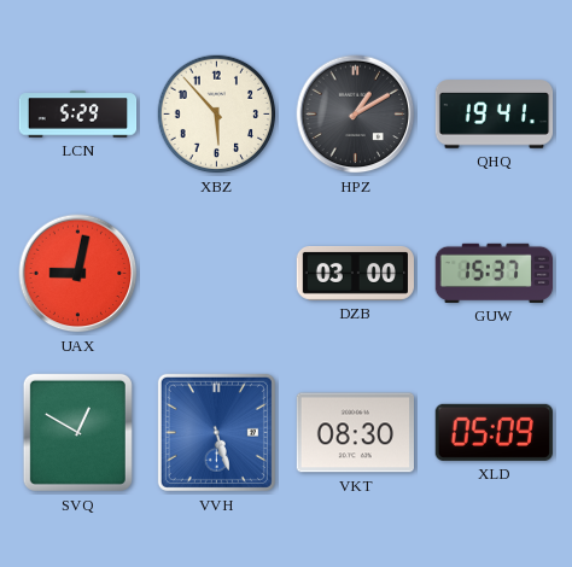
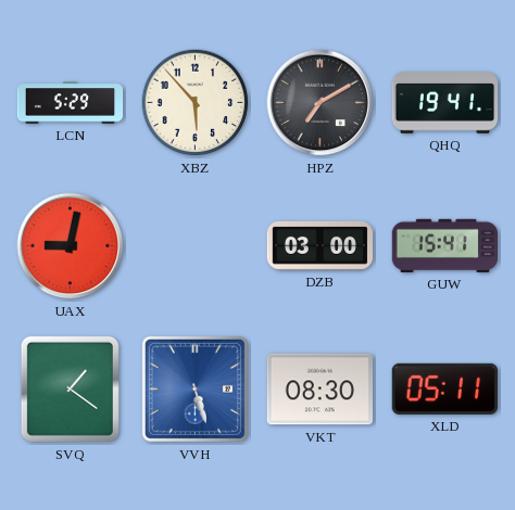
HPZ: 1:10 -> 7:10
GUW: 15:37 -> 15:41
SVQ: 12:50 -> 1:21
XLD: 05:09 -> 05:11
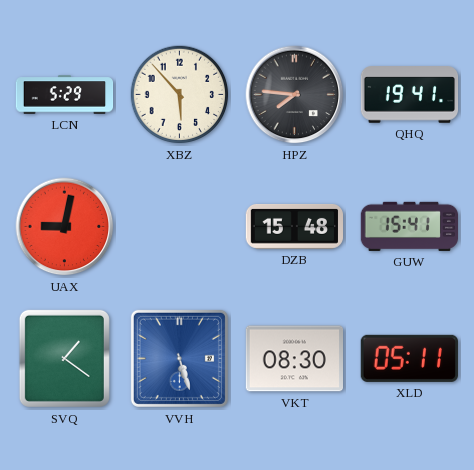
HPZ: 7:10 -> 7:46
DZB: 03:00 -> 15:48
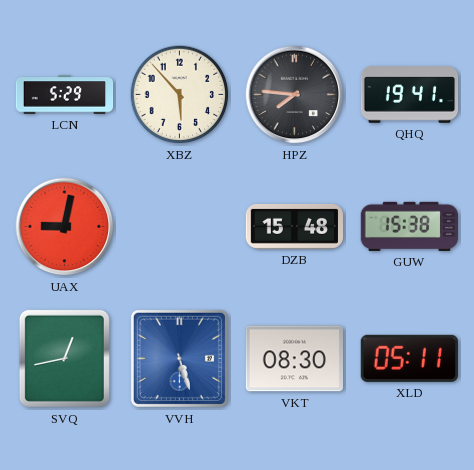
GUW: 15:41 -> 15:38
SVQ: 1:21 -> 12:43
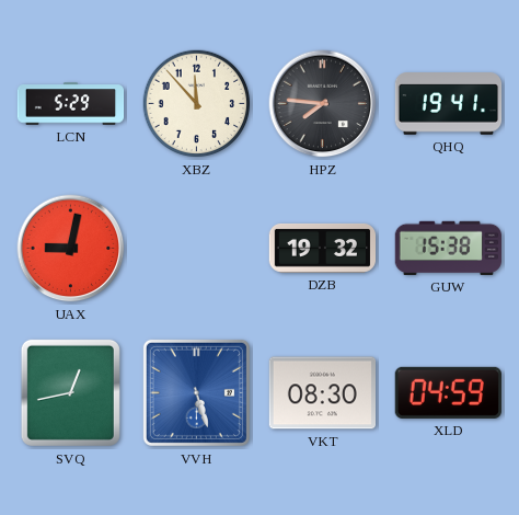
XBZ: 5:53 -> 11:53
DZB: 15:48 -> 19:32
XLD: 05:11 -> 04:59
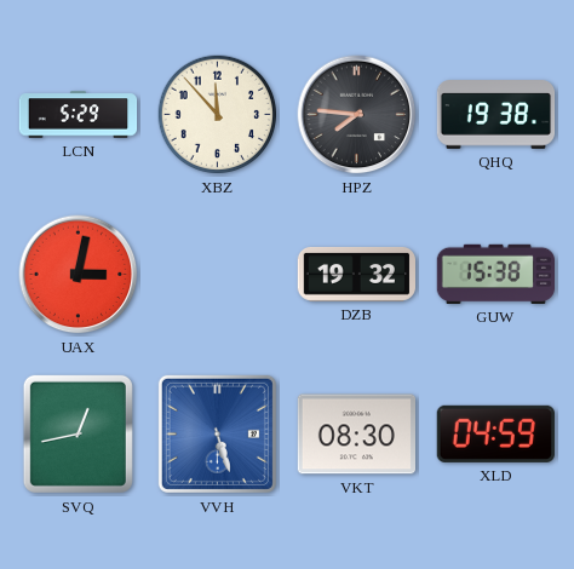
QHQ: 19:41 -> 19:38
UAX: 9:02 -> 3:02
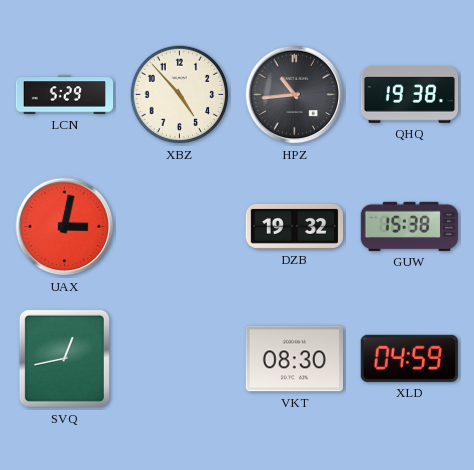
XBZ: 11:53 -> 4:53
HPZ: 7:46 -> 10:44
VVH: 5:27 -> none
